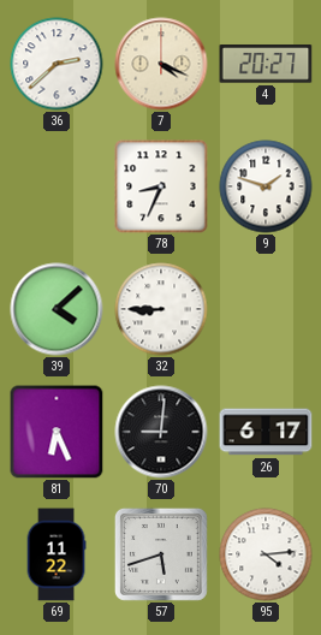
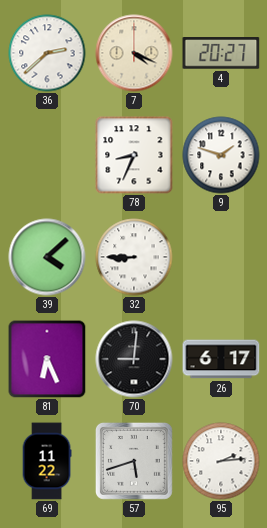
95: 4:14 -> 2:14
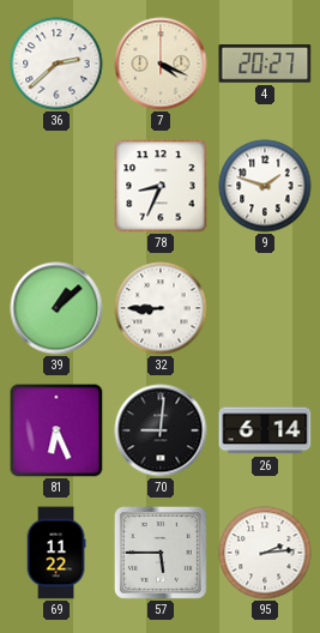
39: 4:08 -> 1:08
26: 6:17 -> 6:14
57: 5:42 -> 5:45
